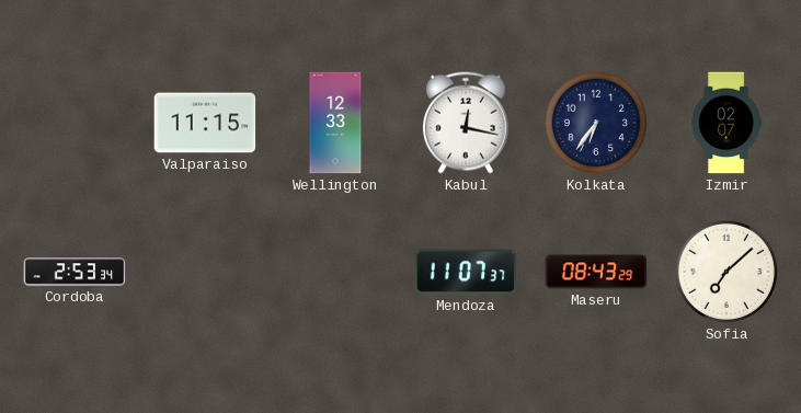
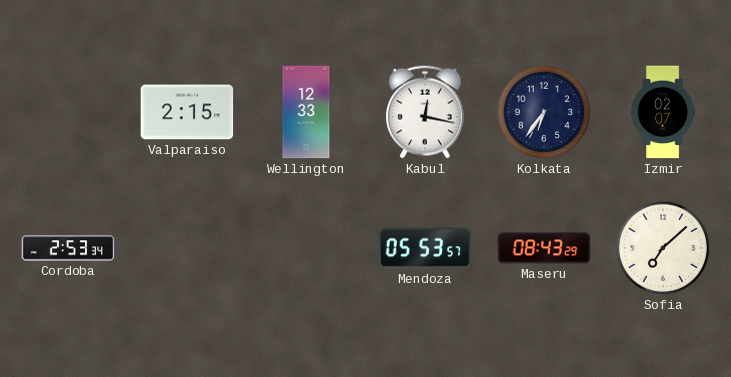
Valparaiso: 11:15 -> 2:15
Mendoza: 11:07 -> 05:53
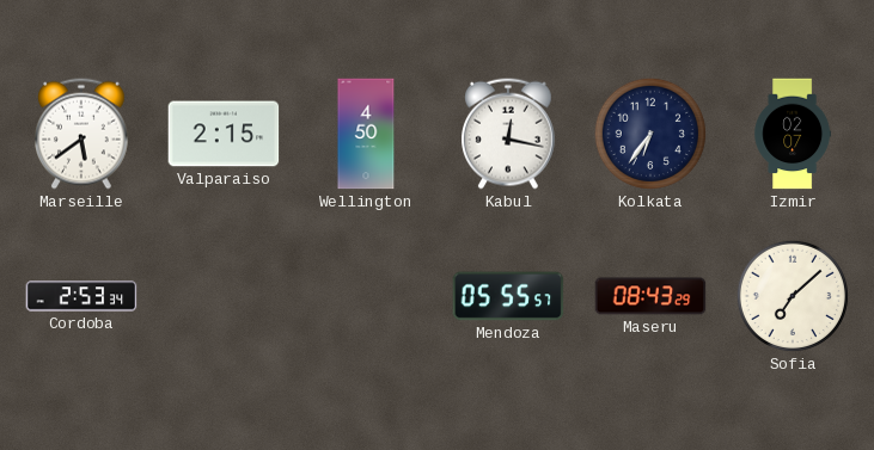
Marseille: none -> 5:39
Wellington: 12:33 -> 4:50
Mendoza: 05:53 -> 05:55
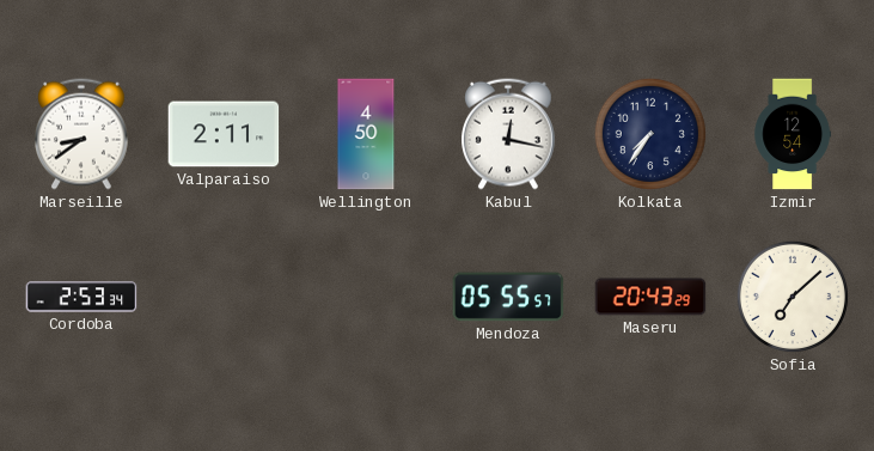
Marseille: 5:39 -> 8:39
Valparaiso: 2:15 -> 2:11
Kolkata: 6:36 -> 7:36
Izmir: 02:07 -> 12:54
Maseru: 08:43 -> 20:43
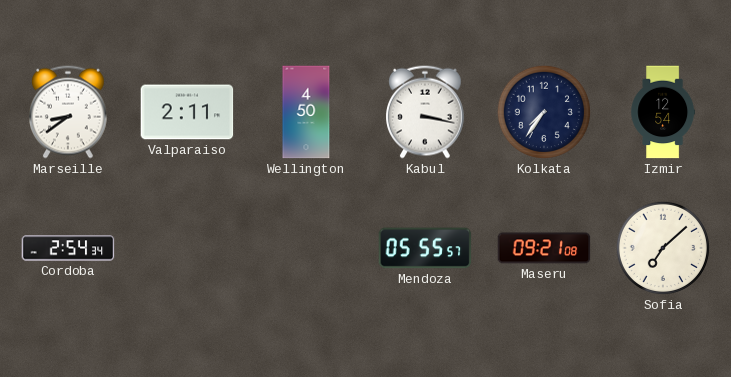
Kabul: 12:17 -> 3:17
Cordoba: 2:53 -> 2:54
Maseru: 20:43 -> 09:21
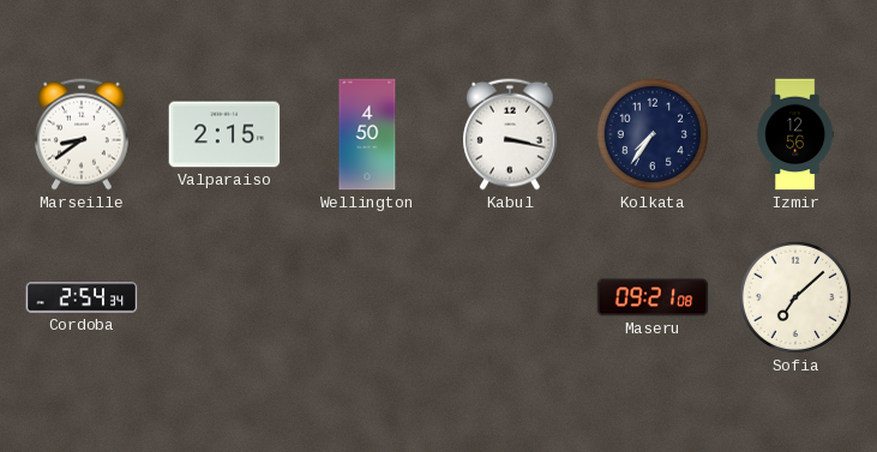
Valparaiso: 2:11 -> 2:15
Izmir: 12:54 -> 12:56
Mendoza: 05:55 -> none
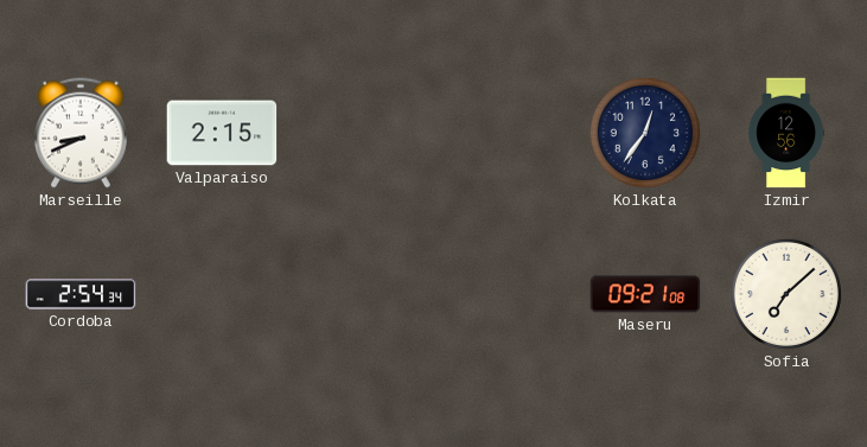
Marseille: 8:39 -> 8:41
Wellington: 4:50 -> none
Kabul: 3:17 -> none
Kolkata: 7:36 -> 12:36
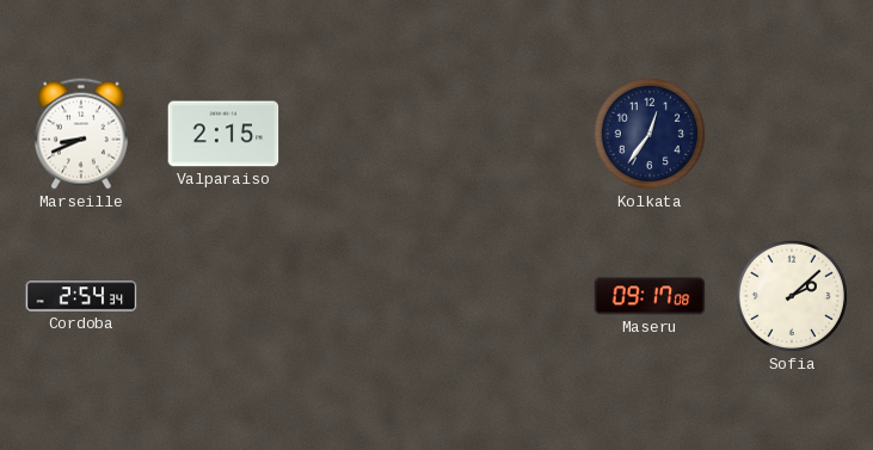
Izmir: 12:56 -> none
Maseru: 09:21 -> 09:17
Sofia: 7:08 -> 2:08
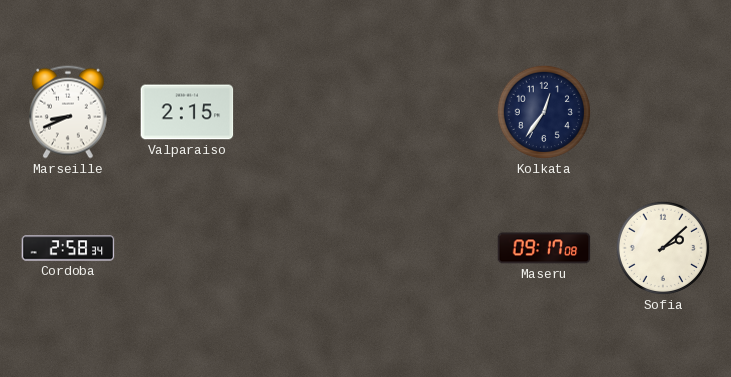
Cordoba: 2:54 -> 2:58
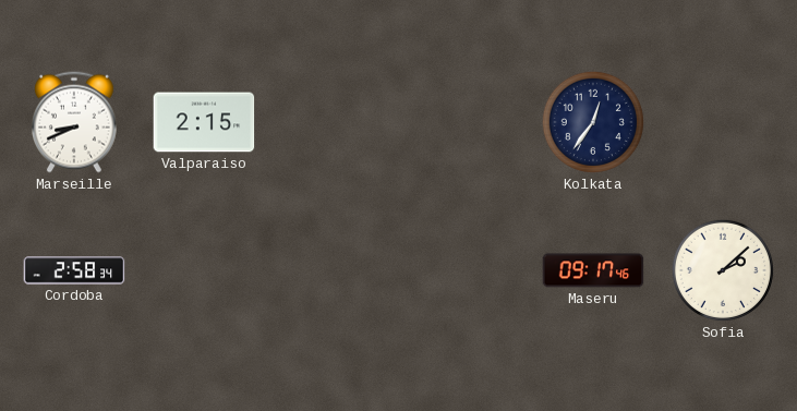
Maseru: 09:17:08 -> 09:17:46
